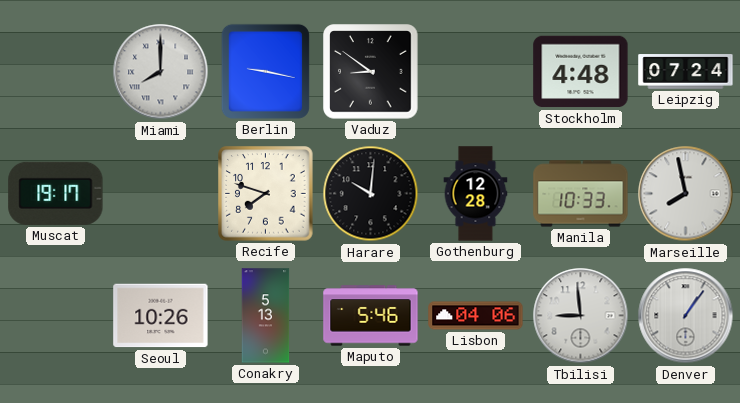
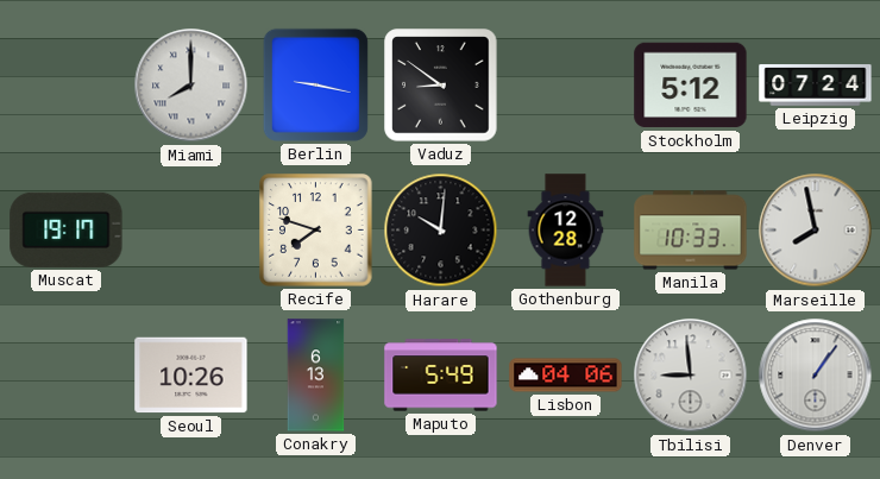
Stockholm: 4:48 -> 5:12
Conakry: 5:13 -> 6:13
Maputo: 5:46 -> 5:49
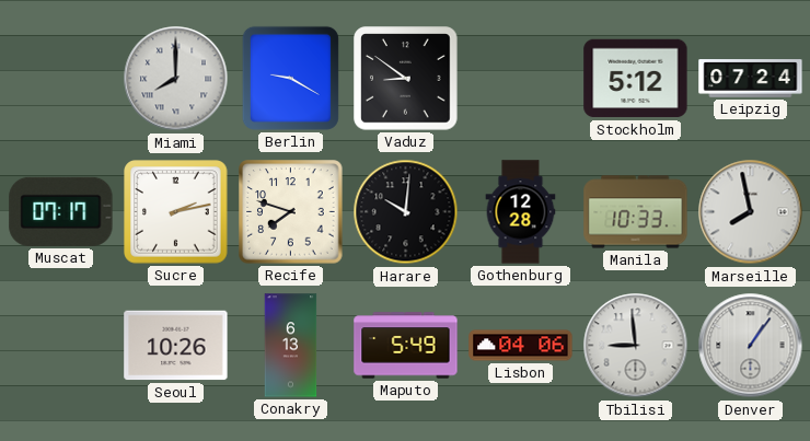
Berlin: 9:17 -> 9:20
Muscat: 19:17 -> 07:17
Sucre: none -> 2:13
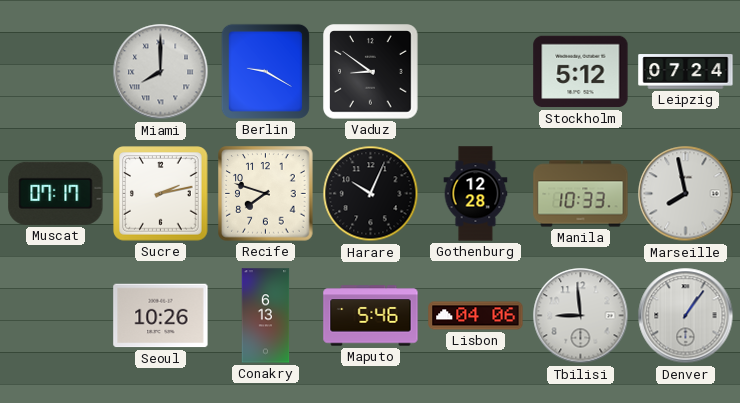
Harare: 10:01 -> 10:04
Maputo: 5:49 -> 5:46
